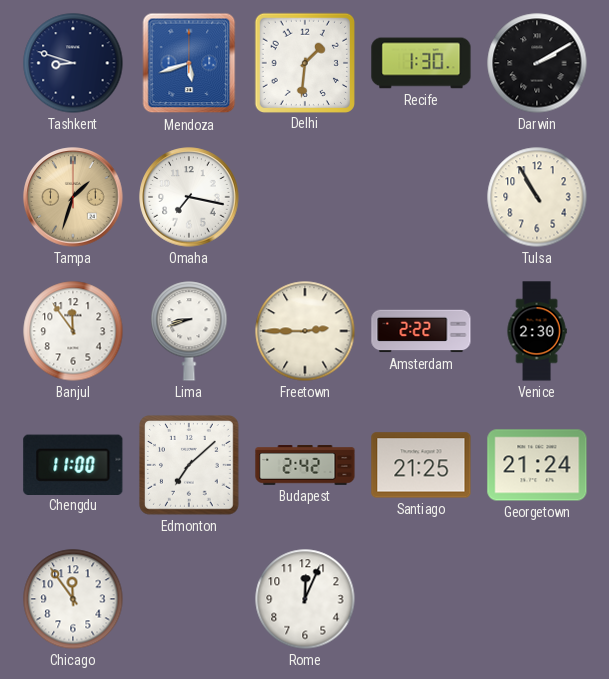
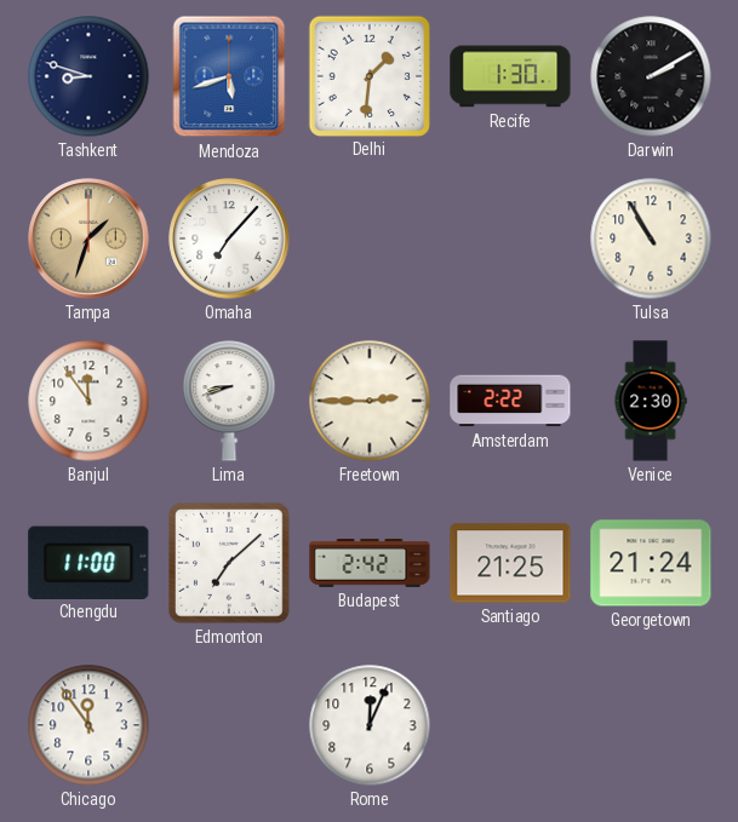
Omaha: 7:17 -> 7:07
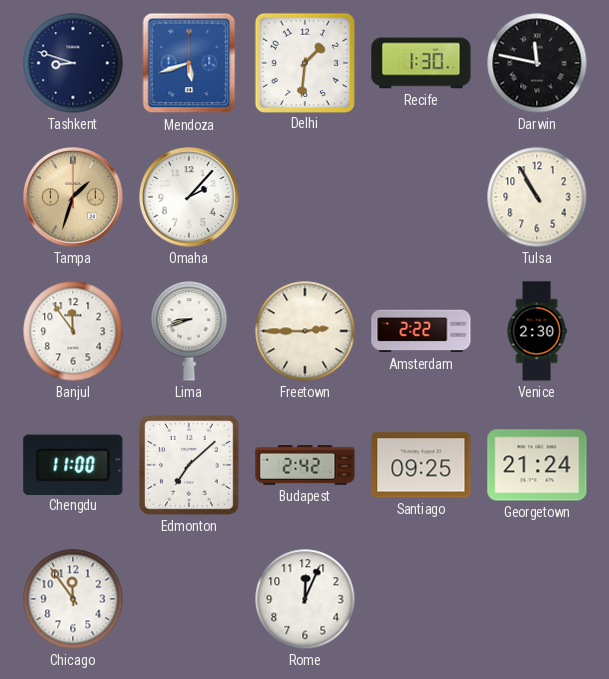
Darwin: 2:10 -> 11:47
Omaha: 7:07 -> 2:07
Santiago: 21:25 -> 09:25
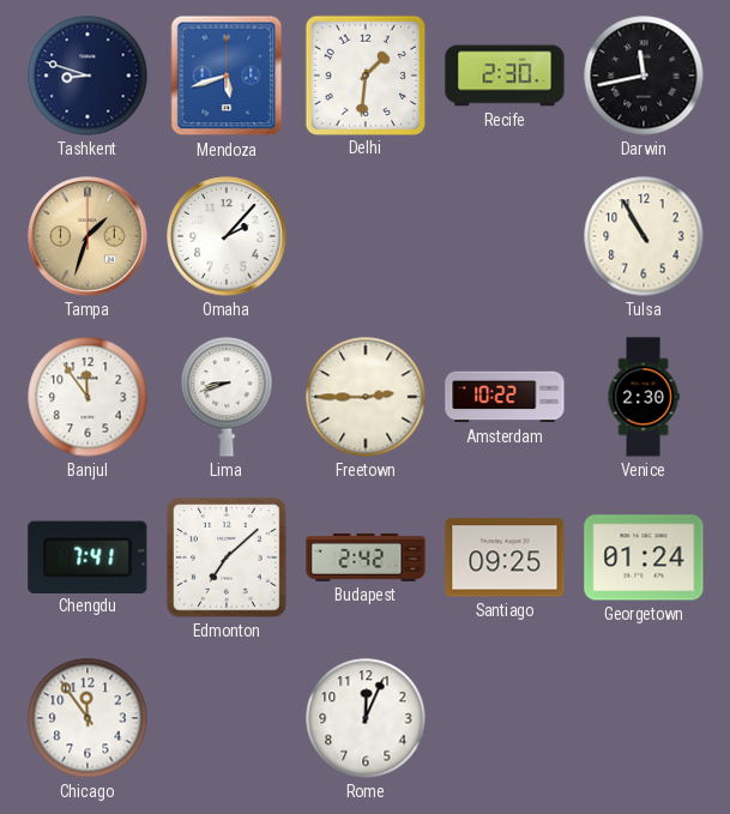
Recife: 1:30 -> 2:30
Darwin: 11:47 -> 11:43
Amsterdam: 2:22 -> 10:22
Chengdu: 11:00 -> 7:41
Georgetown: 21:24 -> 01:24
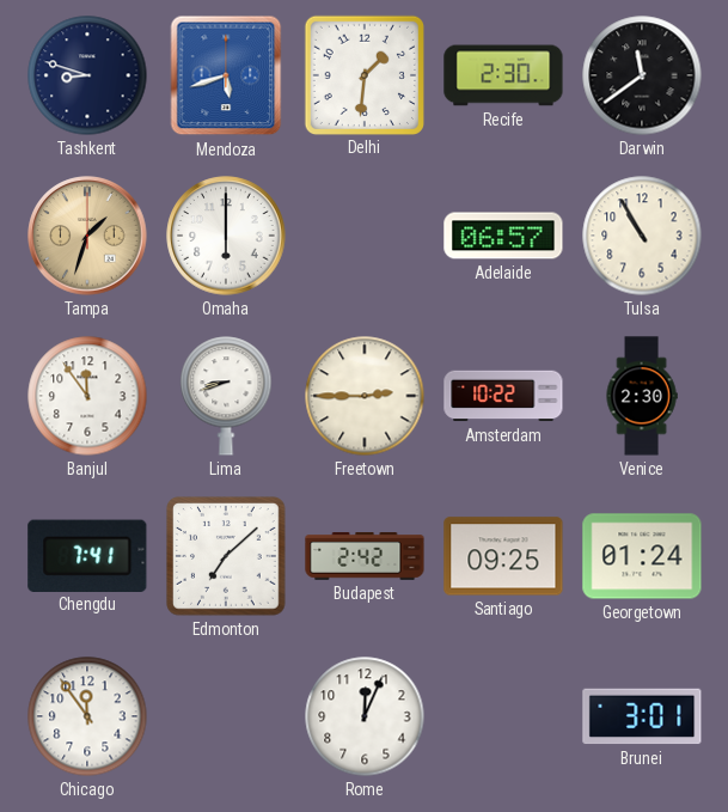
Darwin: 11:43 -> 11:39
Omaha: 2:07 -> 6:00
Adelaide: none -> 06:57
Brunei: none -> 3:01
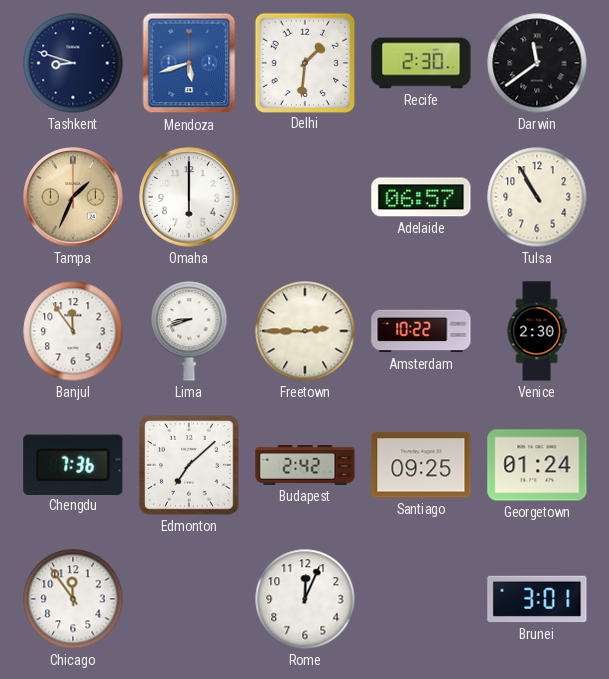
Tampa: 1:33 -> 1:34
Chengdu: 7:41 -> 7:36
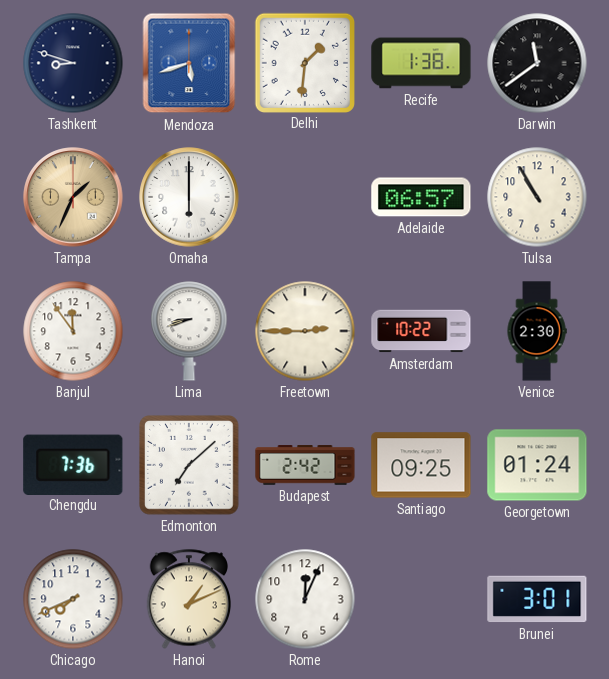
Recife: 2:30 -> 1:38
Chicago: 11:54 -> 7:41
Hanoi: none -> 1:11
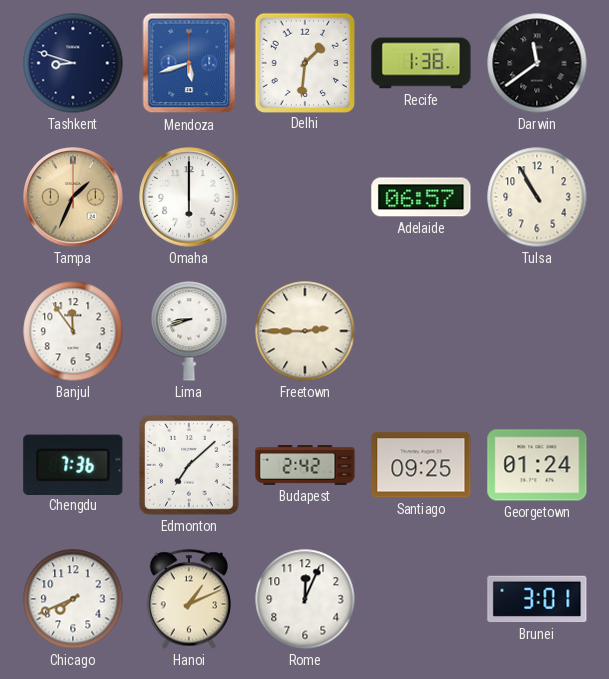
Amsterdam: 10:22 -> none
Venice: 2:30 -> none
